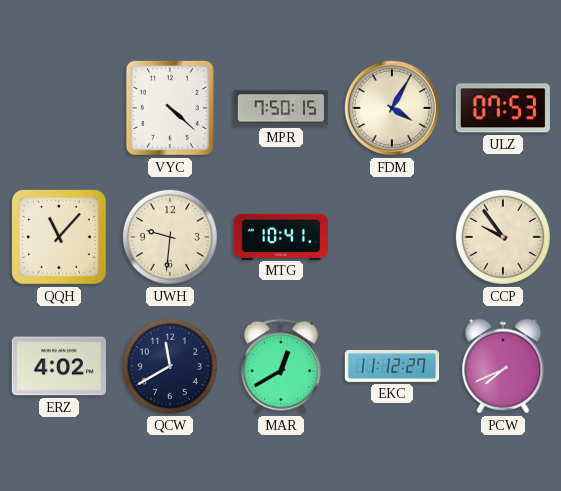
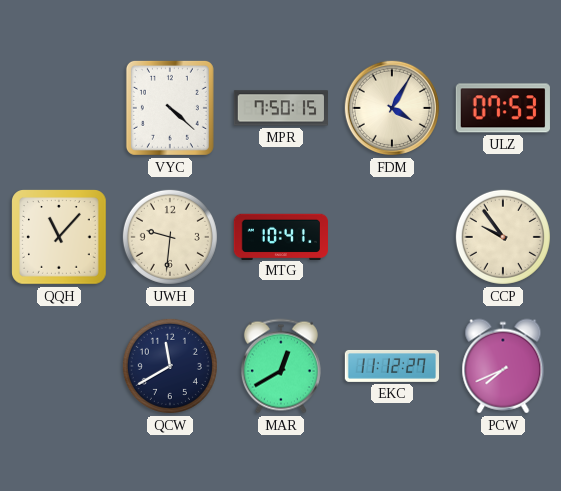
ERZ: 4:02 -> none
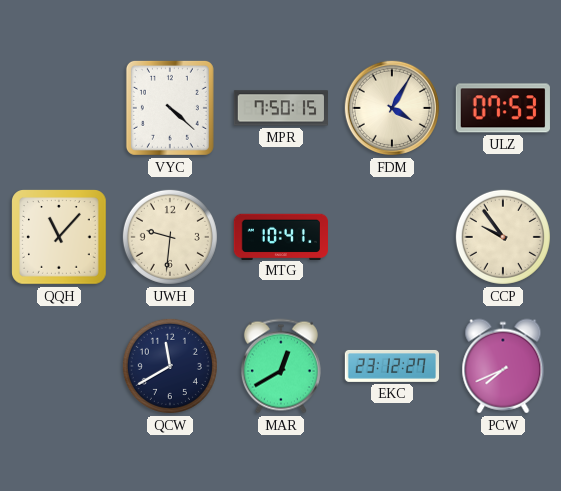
EKC: 11:12 -> 23:12
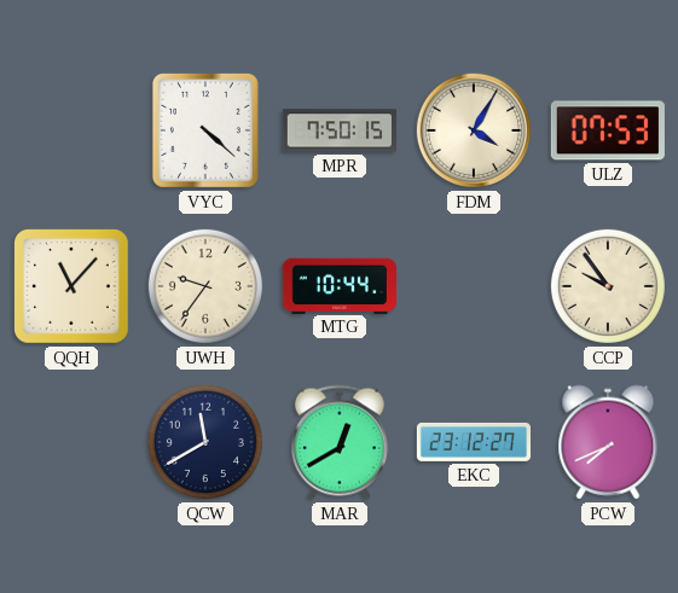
UWH: 9:31 -> 9:36
MTG: 10:41 -> 10:44
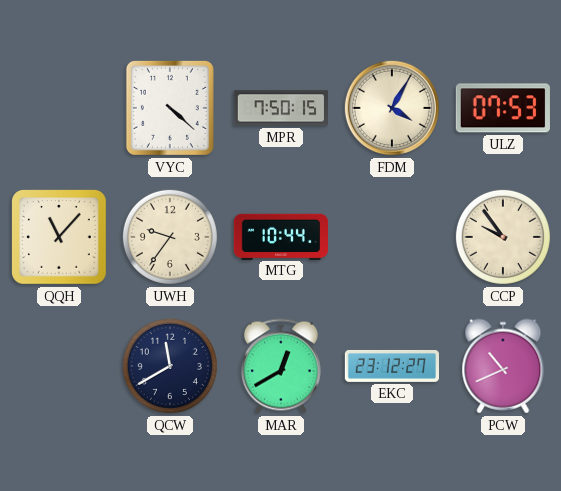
PCW: 7:41 -> 10:41
